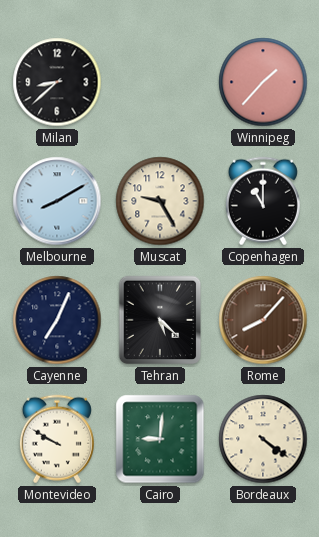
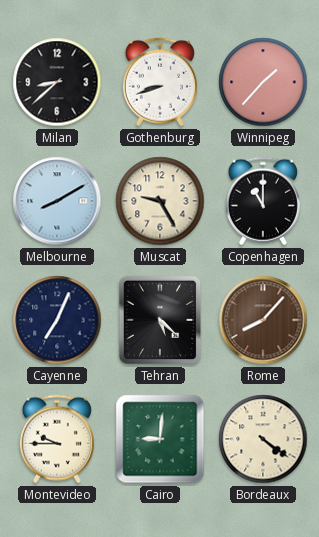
Gothenburg: none -> 8:42
Montevideo: 9:50 -> 9:45
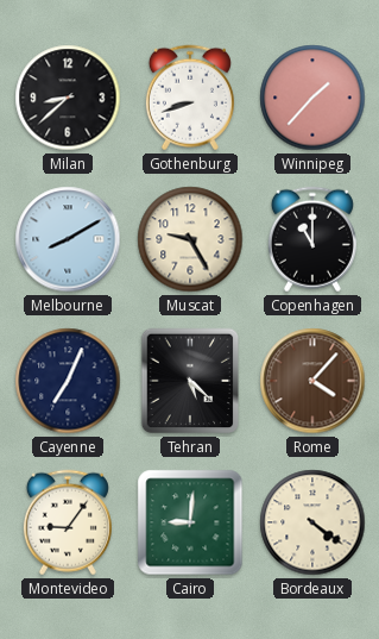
Rome: 8:07 -> 4:07
Montevideo: 9:45 -> 9:06
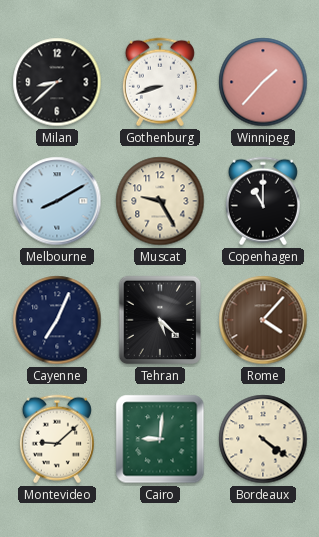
Montevideo: 9:06 -> 9:08
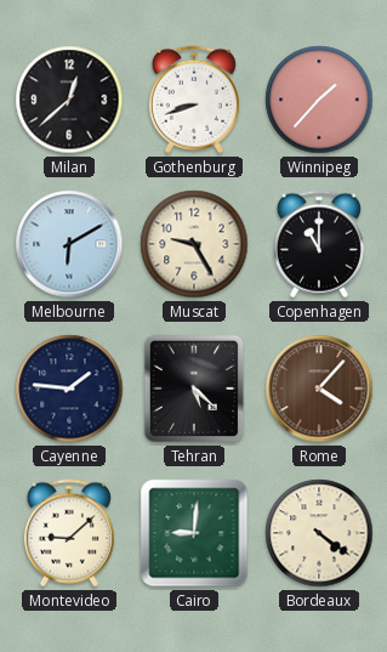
Milan: 8:38 -> 12:38
Melbourne: 8:10 -> 6:10
Cayenne: 7:04 -> 1:46
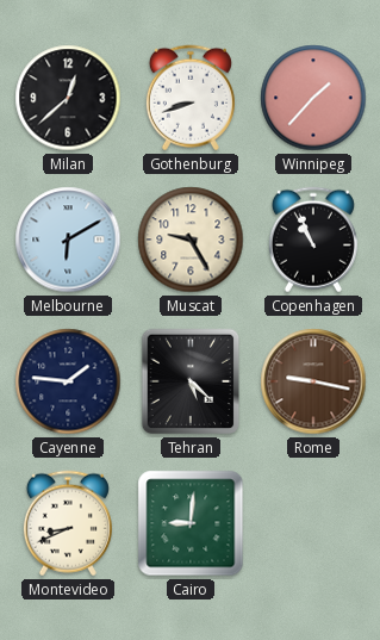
Copenhagen: 11:00 -> 10:56
Rome: 4:07 -> 9:17
Montevideo: 9:08 -> 8:41
Bordeaux: 4:21 -> none
